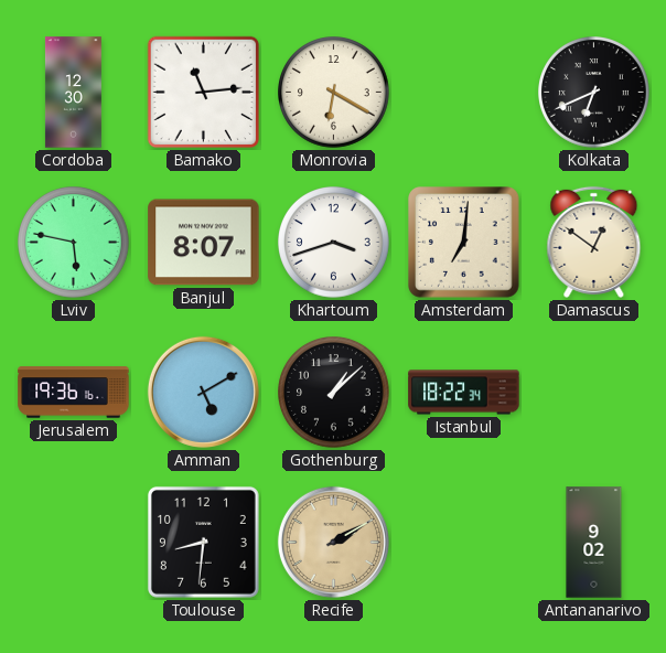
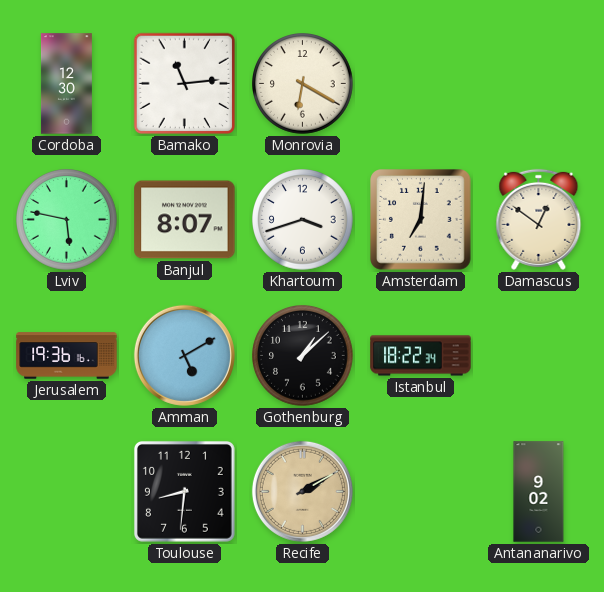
Kolkata: 6:41 -> none
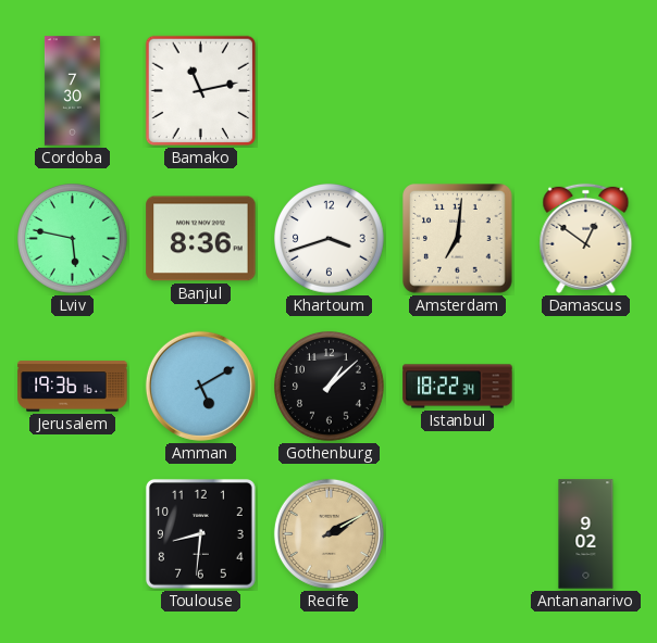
Cordoba: 12:30 -> 7:30
Bamako: 11:14 -> 11:13
Monrovia: 6:20 -> none
Banjul: 8:07 -> 8:36
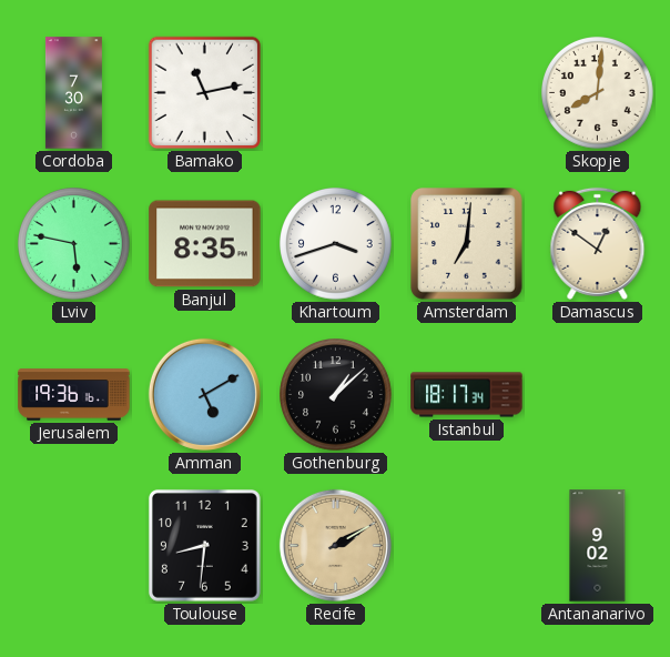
Skopje: none -> 8:01
Banjul: 8:36 -> 8:35
Istanbul: 18:22 -> 18:17
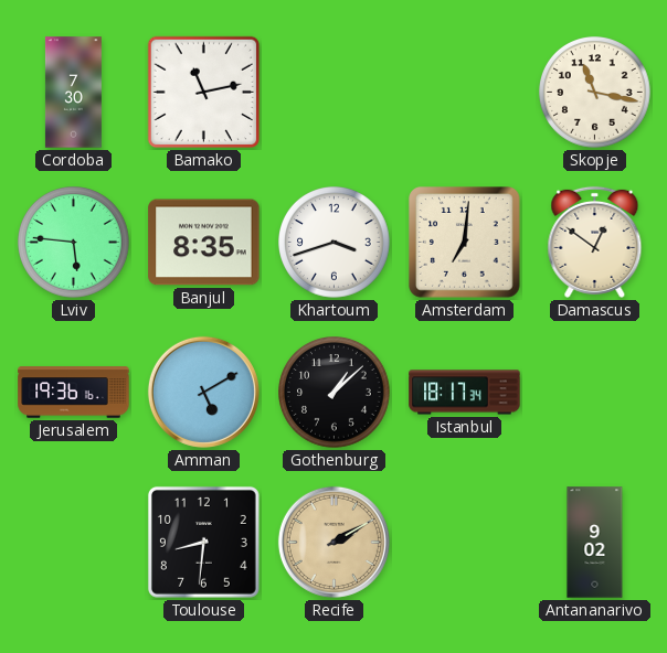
Skopje: 8:01 -> 11:17
Lviv: 5:47 -> 5:46
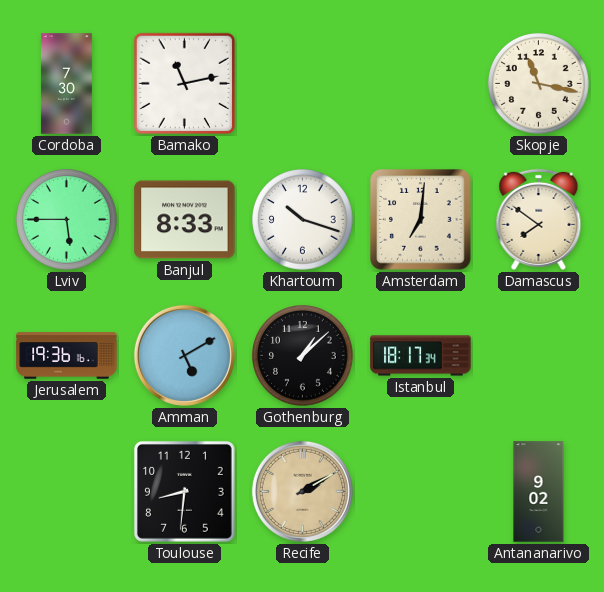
Lviv: 5:46 -> 5:45
Banjul: 8:35 -> 8:33
Khartoum: 3:42 -> 10:18
Damascus: 12:51 -> 7:51
